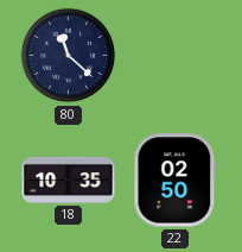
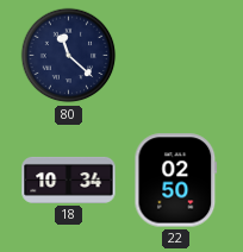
18: 10:35 -> 10:34
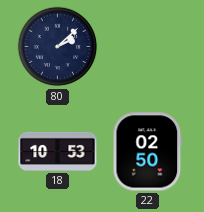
80: 11:22 -> 2:08
18: 10:34 -> 10:53
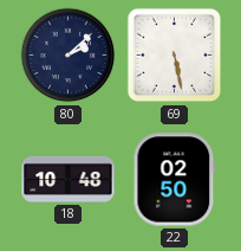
69: none -> 5:28
18: 10:53 -> 10:48
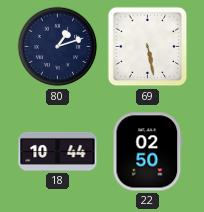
80: 2:08 -> 1:12
18: 10:48 -> 10:44
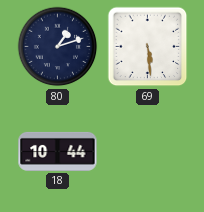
69: 5:28 -> 5:29
22: 02:50 -> none
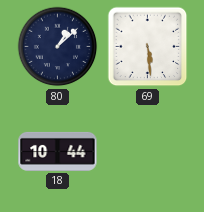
80: 1:12 -> 1:08
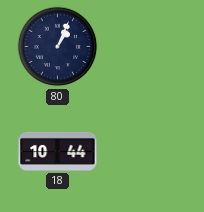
80: 1:08 -> 1:04
69: 5:29 -> none
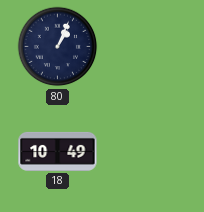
18: 10:44 -> 10:49
